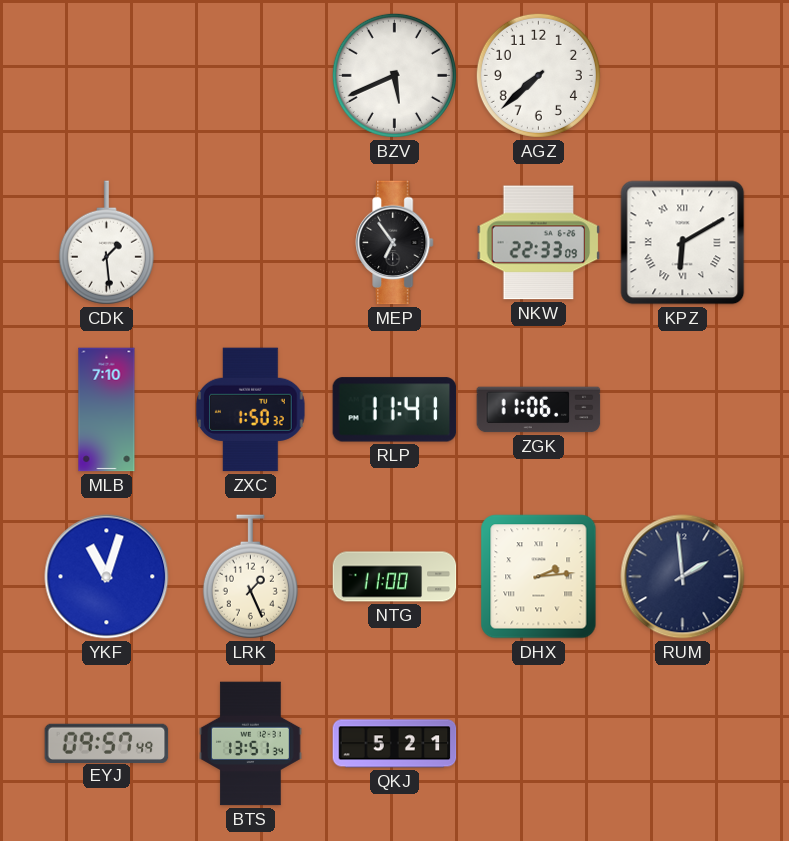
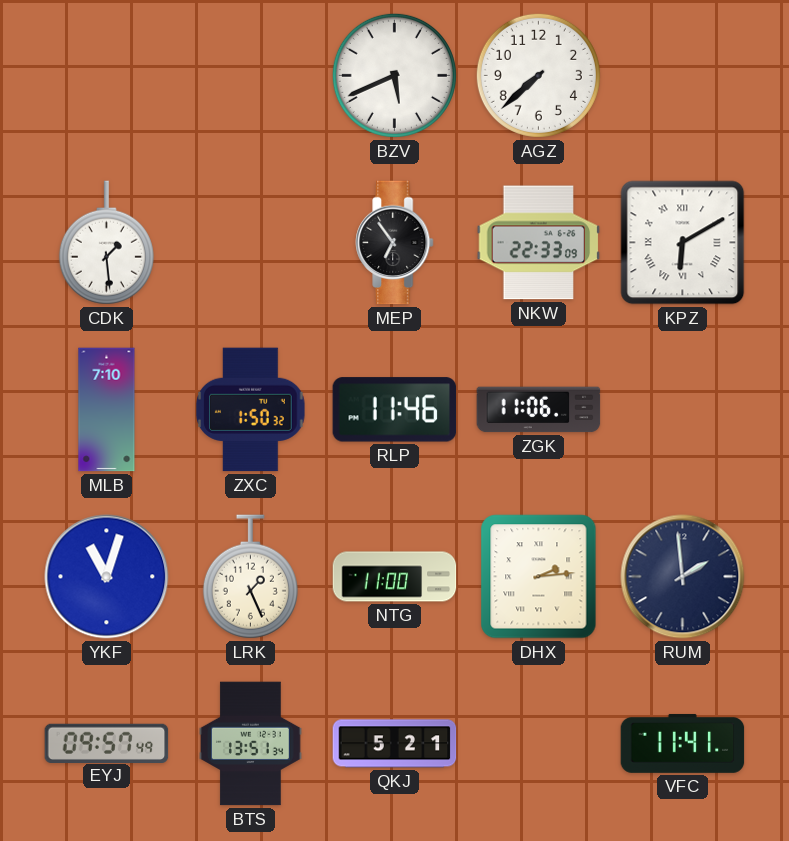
RLP: 11:41 -> 11:46
VFC: none -> 11:41
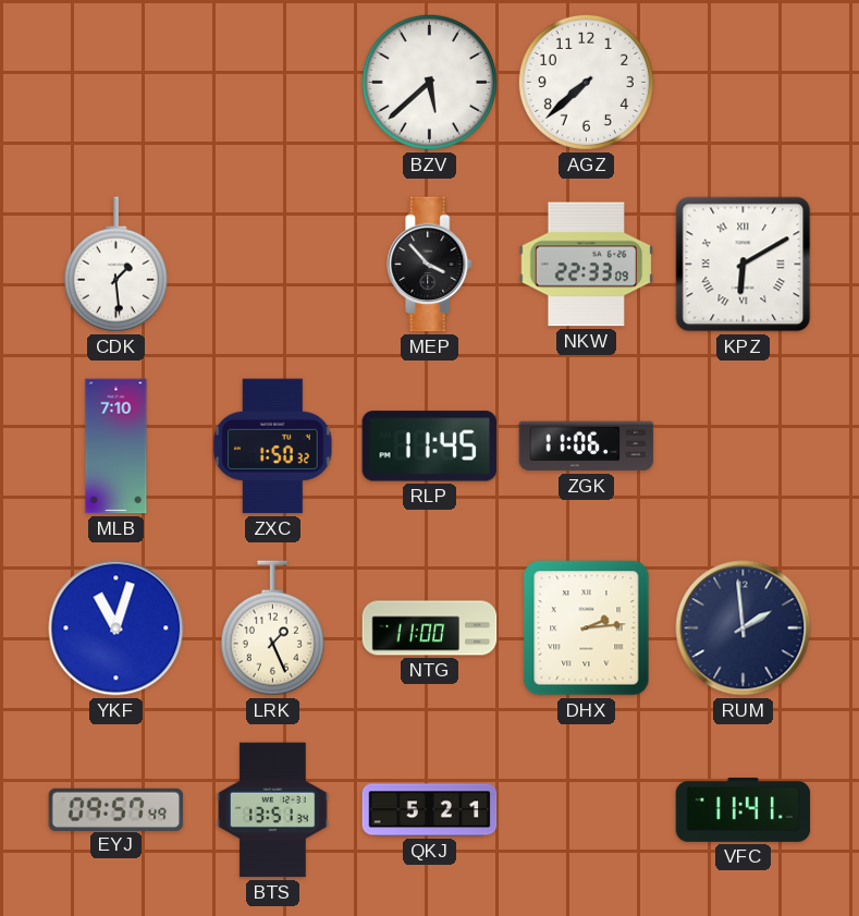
BZV: 5:41 -> 5:38
MEP: 6:54 -> 3:53
RLP: 11:46 -> 11:45
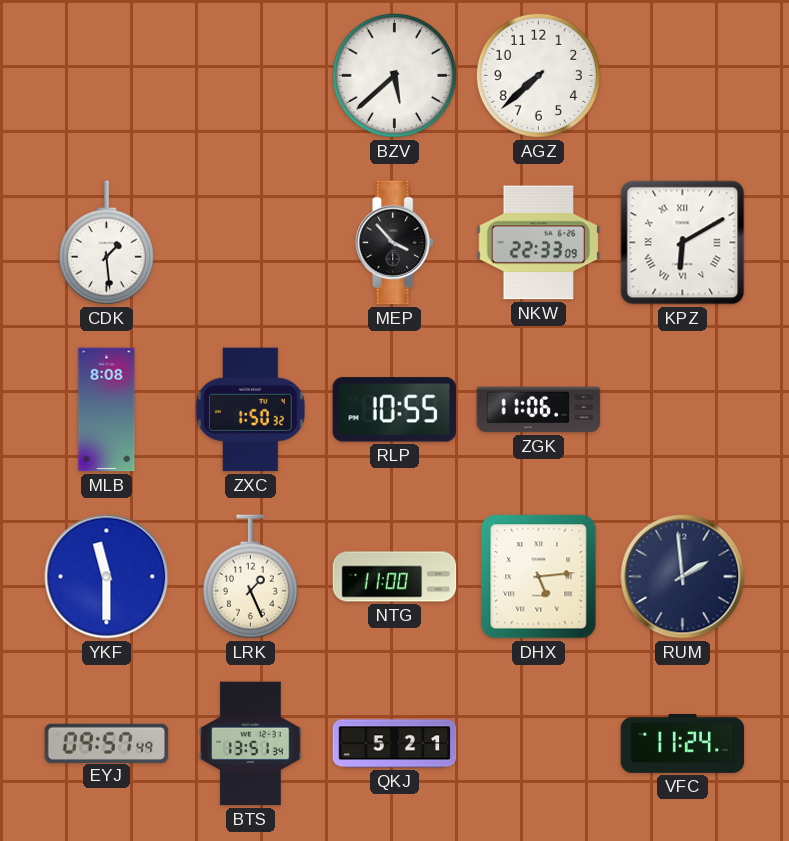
MLB: 7:10 -> 8:08
RLP: 11:45 -> 10:55
YKF: 11:03 -> 11:30
DHX: 2:14 -> 5:14
VFC: 11:41 -> 11:24
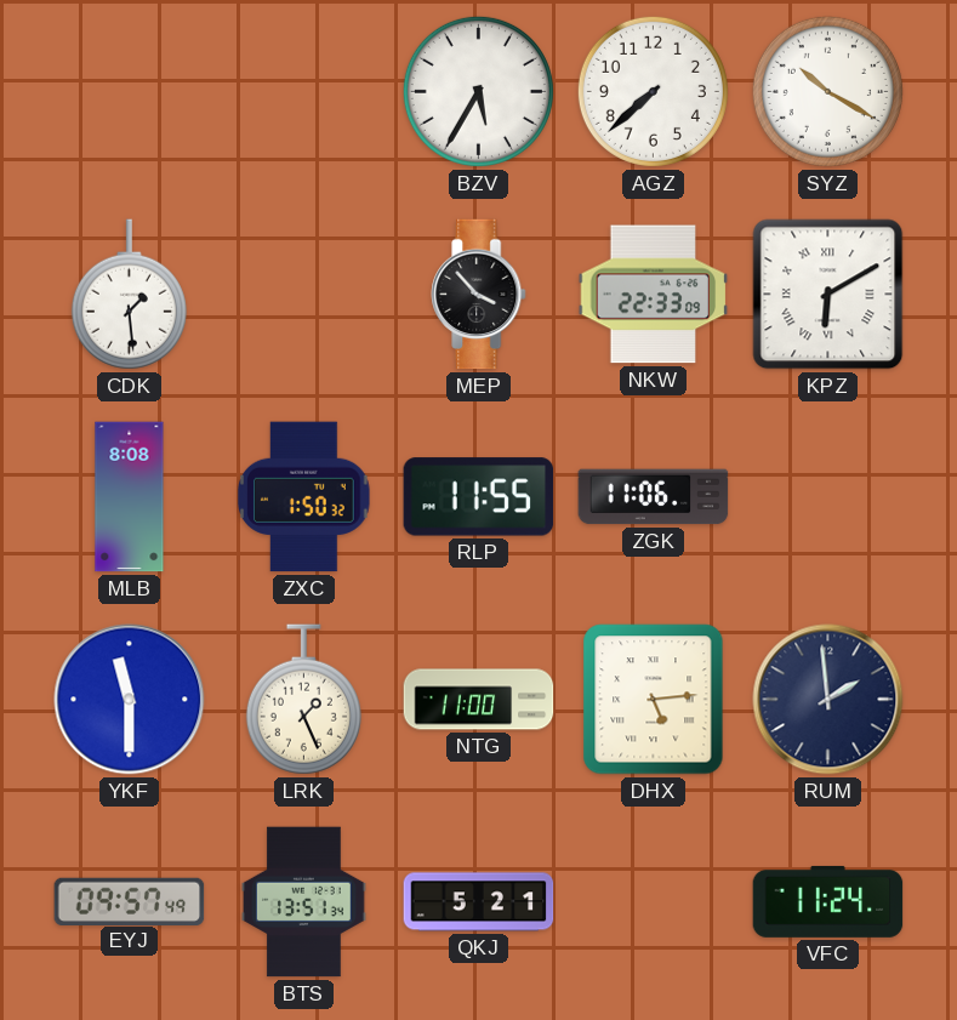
BZV: 5:38 -> 5:35
SYZ: none -> 10:20
RLP: 10:55 -> 11:55
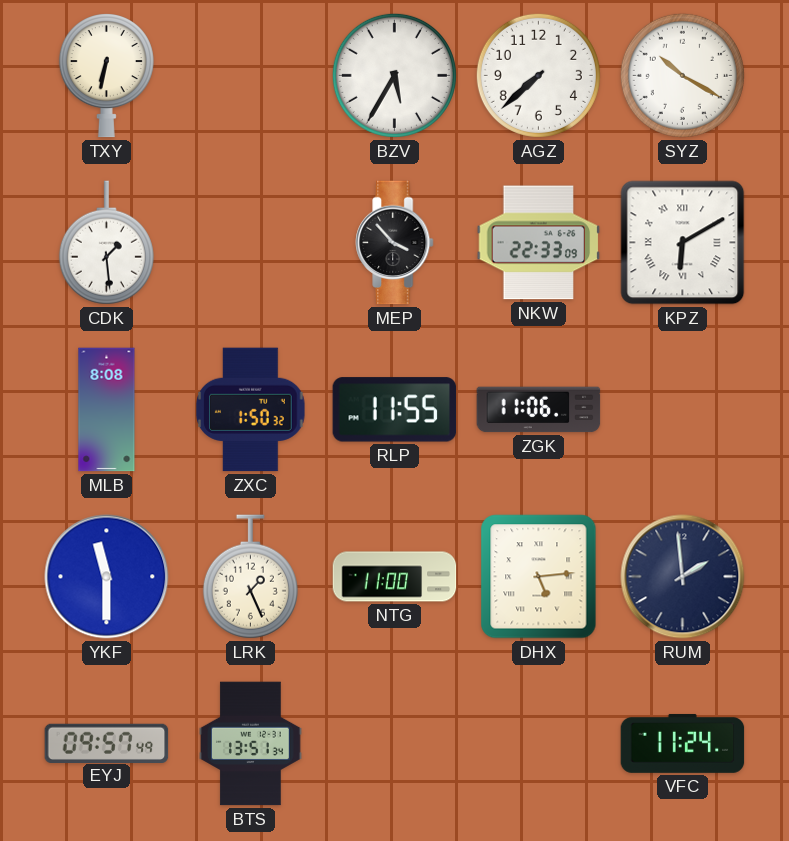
TXY: none -> 6:32
QKJ: 5:21 -> none
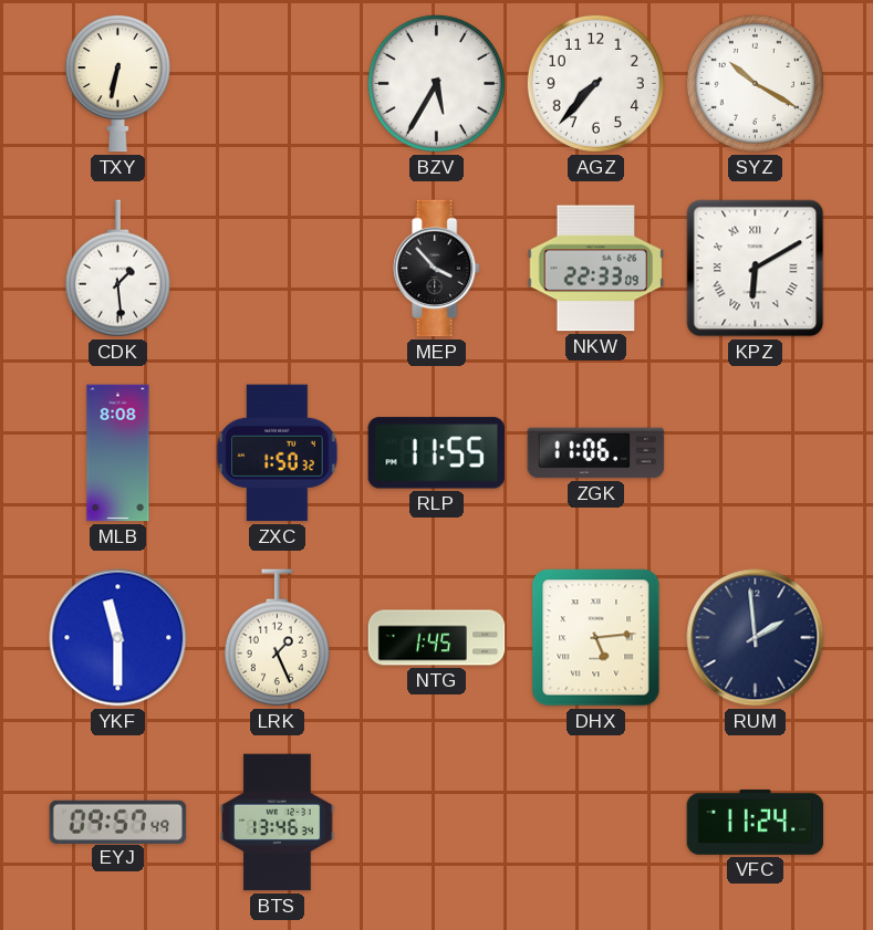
AGZ: 7:38 -> 7:37
NTG: 11:00 -> 1:45
BTS: 13:51 -> 13:46
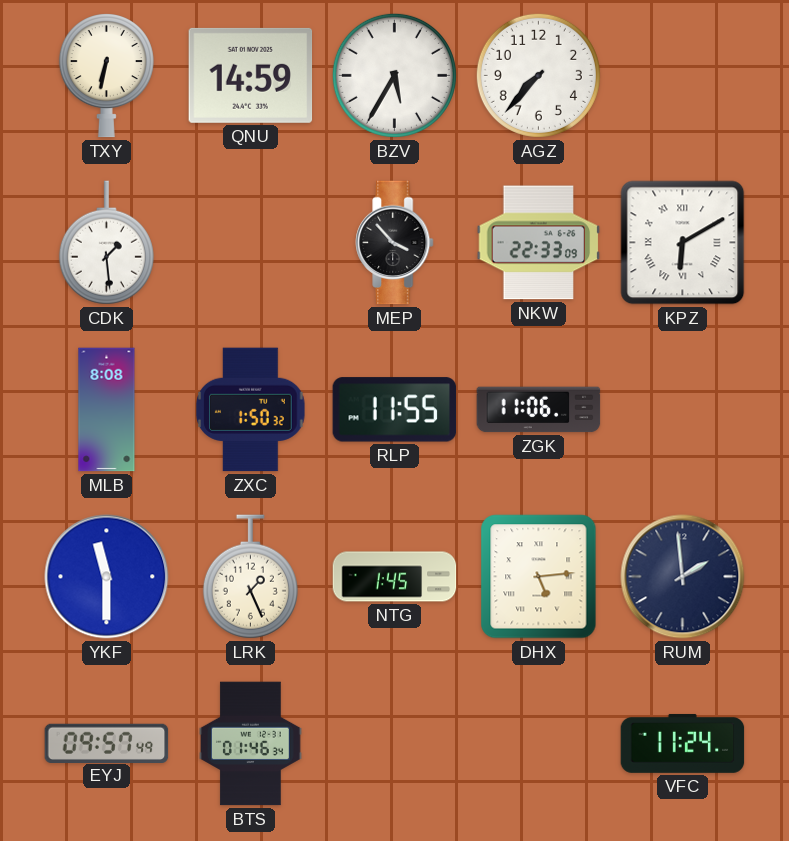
QNU: none -> 14:59
SYZ: 10:20 -> none
BTS: 13:46 -> 01:46
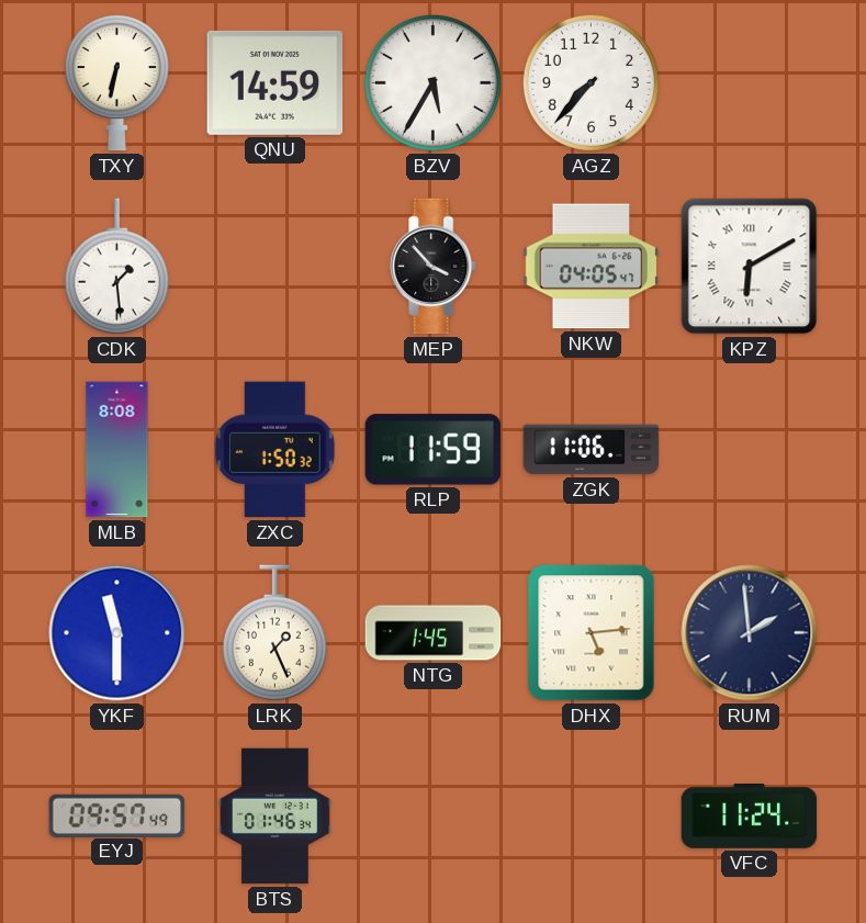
NKW: 22:33 -> 04:05
RLP: 11:55 -> 11:59
